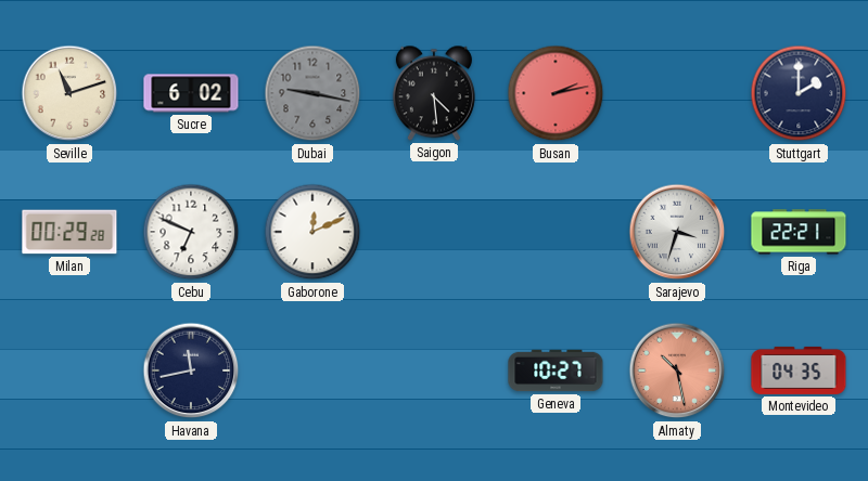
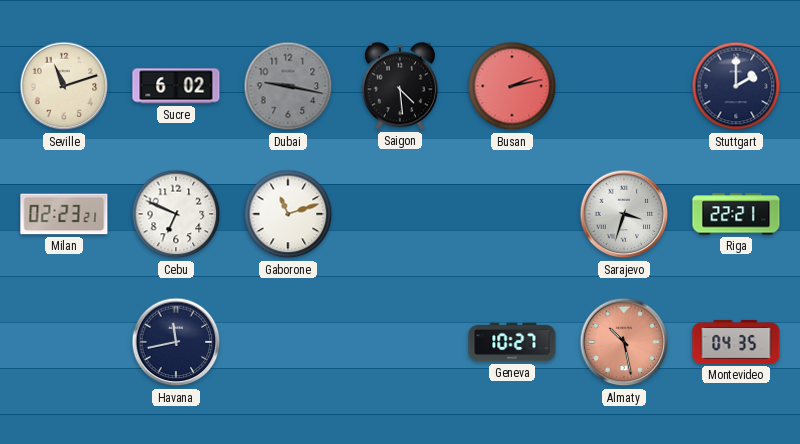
Milan: 00:29 -> 02:23
Gaborone: 12:11 -> 11:12
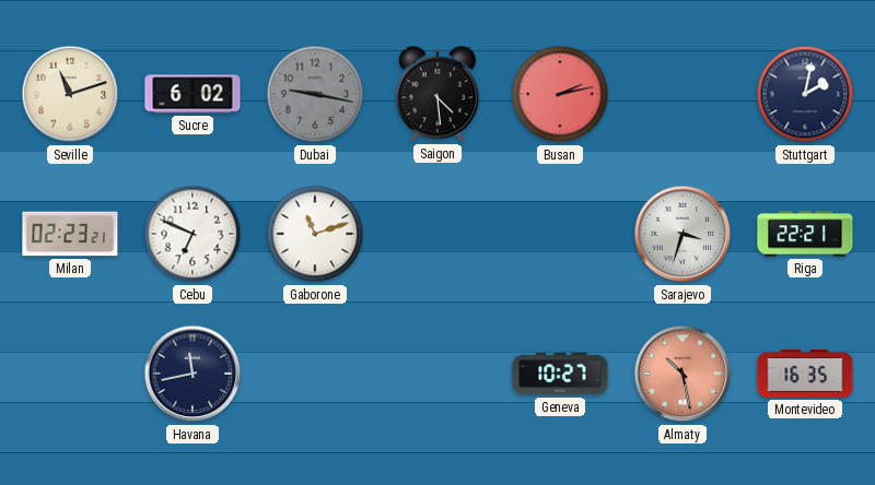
Stuttgart: 2:00 -> 2:02
Montevideo: 04:35 -> 16:35
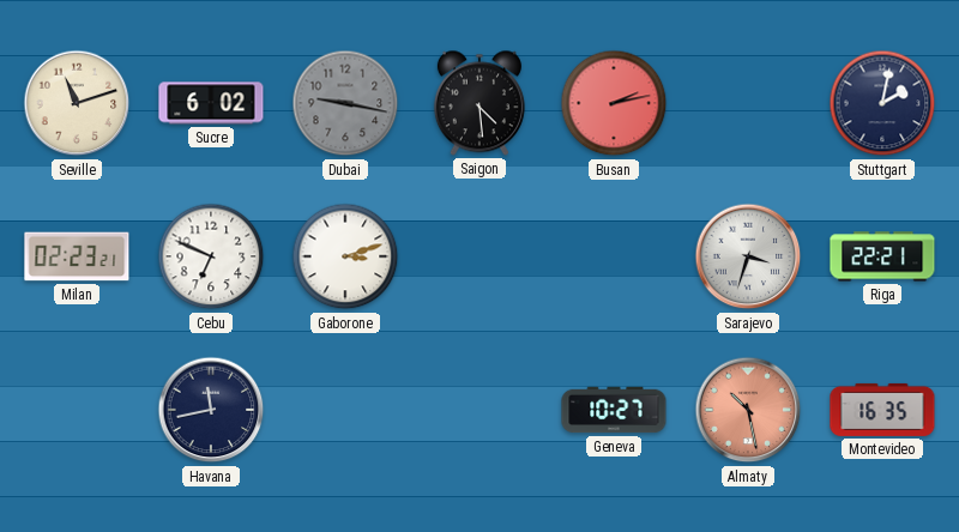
Gaborone: 11:12 -> 3:12
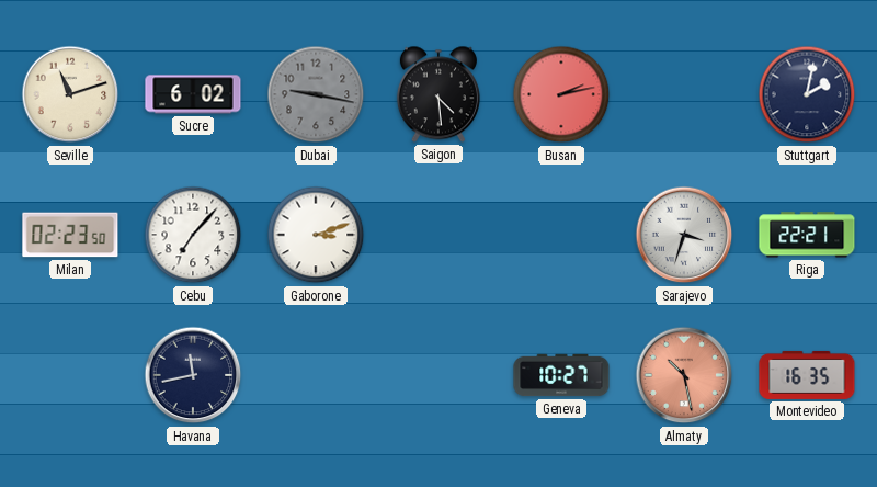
Milan: 02:23:21 -> 02:23:50
Cebu: 6:49 -> 7:07
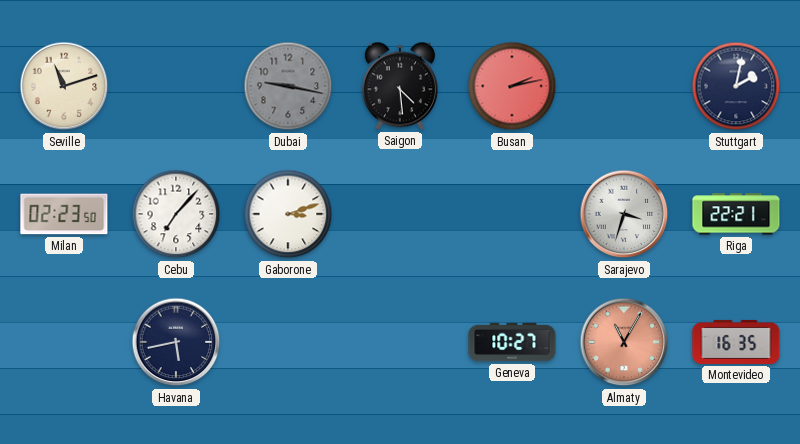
Sucre: 6:02 -> none
Havana: 11:43 -> 5:43
Almaty: 10:28 -> 11:05
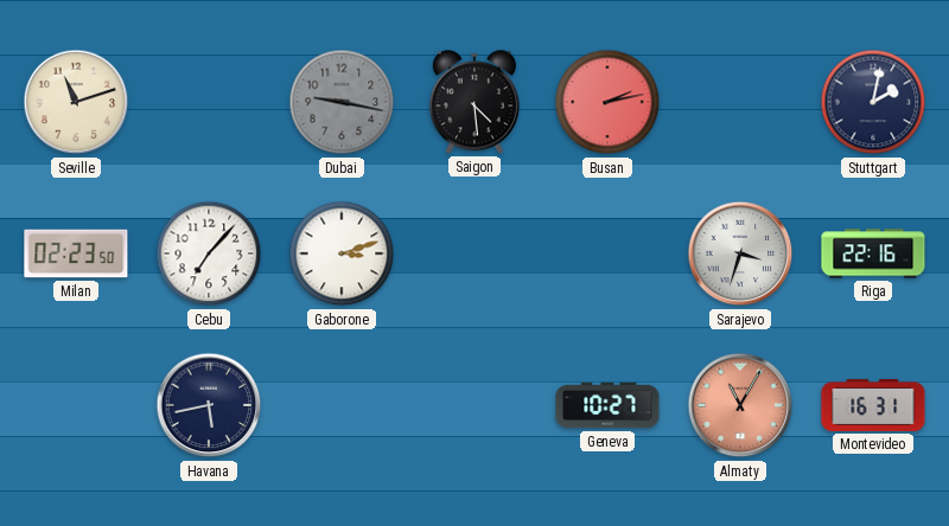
Riga: 22:21 -> 22:16
Montevideo: 16:35 -> 16:31
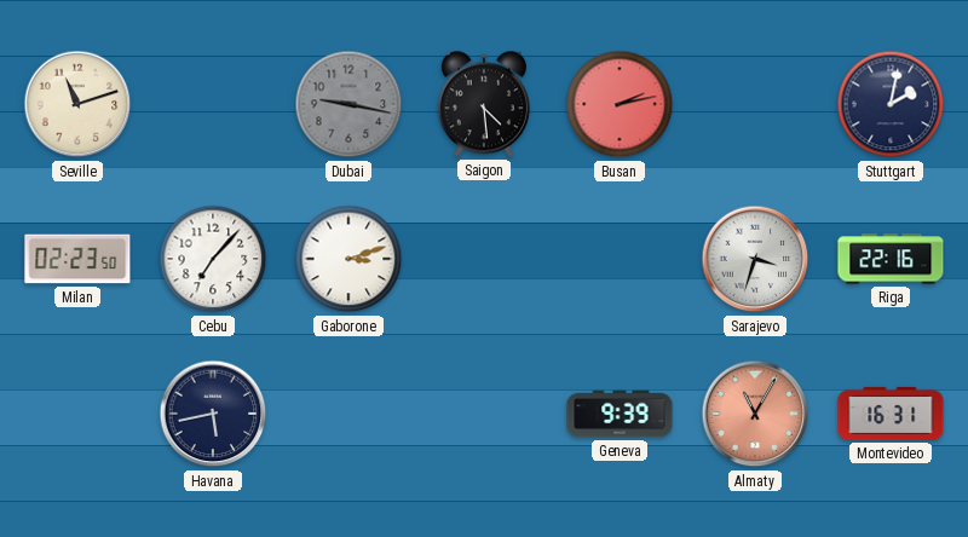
Geneva: 10:27 -> 9:39
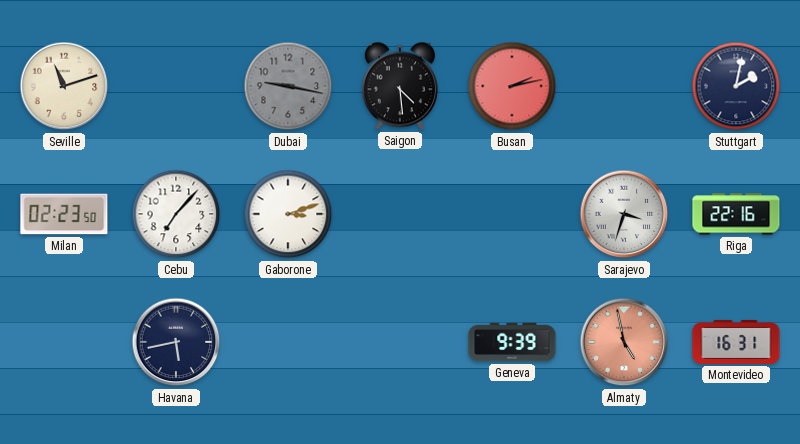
Almaty: 11:05 -> 4:58
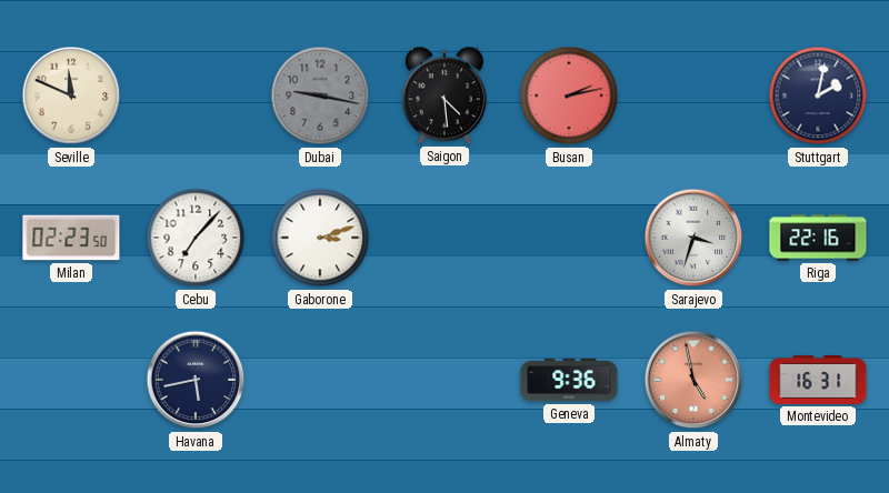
Seville: 11:12 -> 11:49
Geneva: 9:39 -> 9:36
